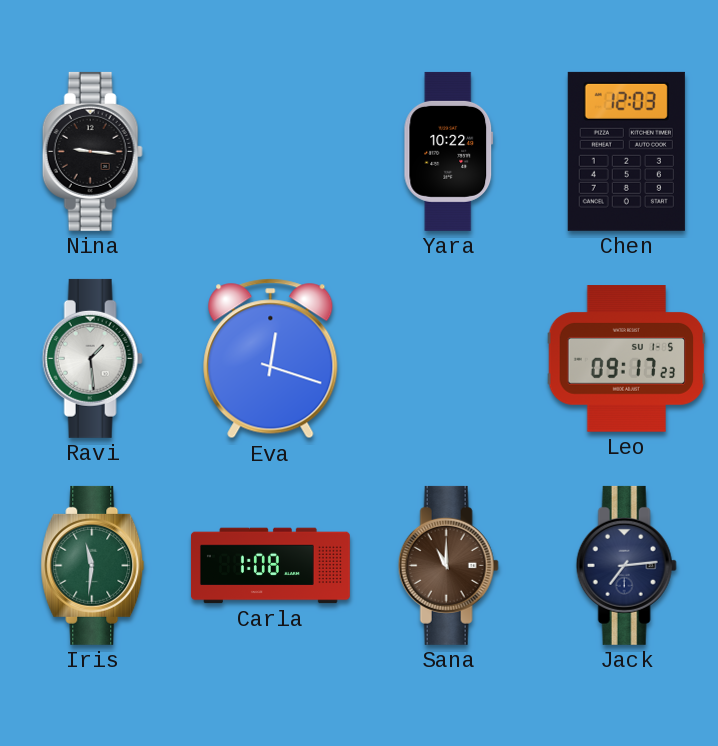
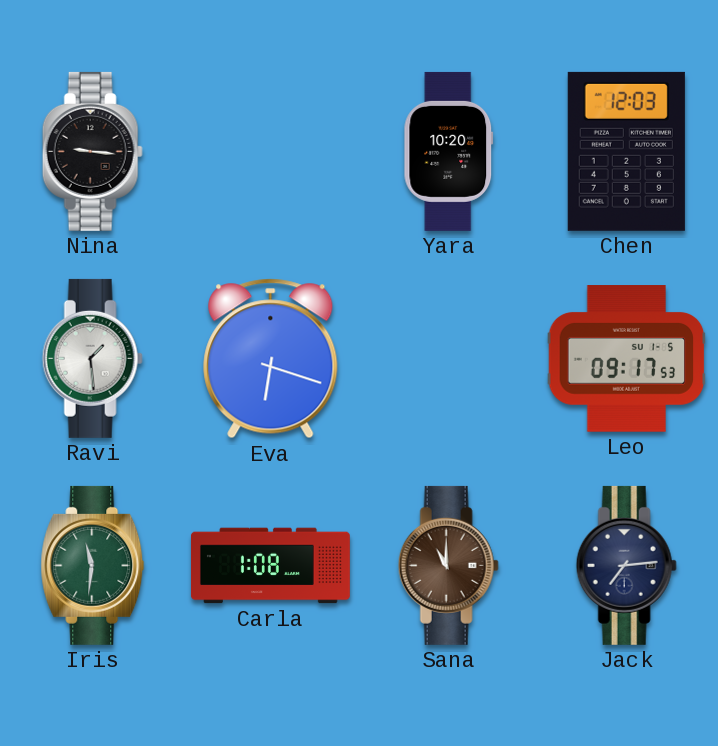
Yara: 10:22 -> 10:20
Eva: 12:18 -> 6:18
Leo: 09:17:23 -> 09:17:53
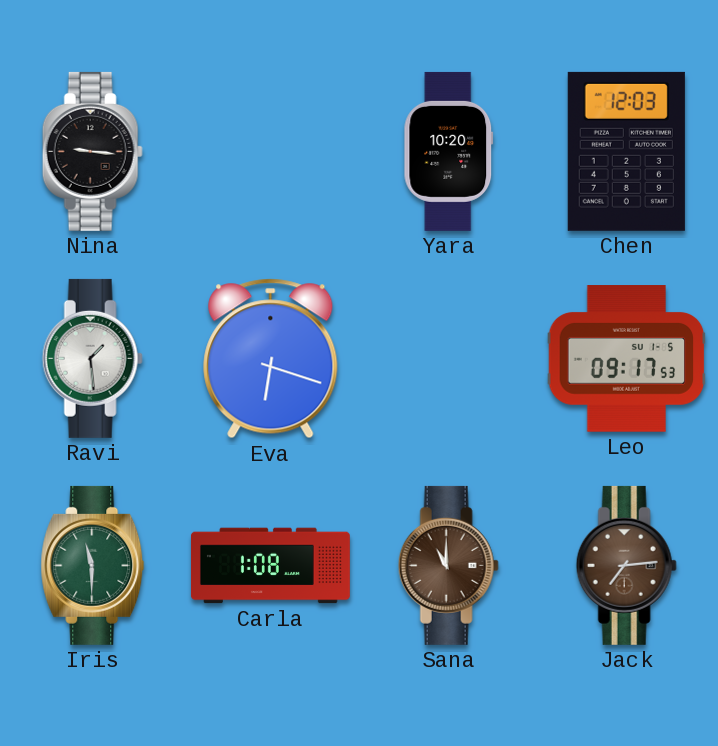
Iris: 11:31 -> 11:30
Jack dial: navy -> brown
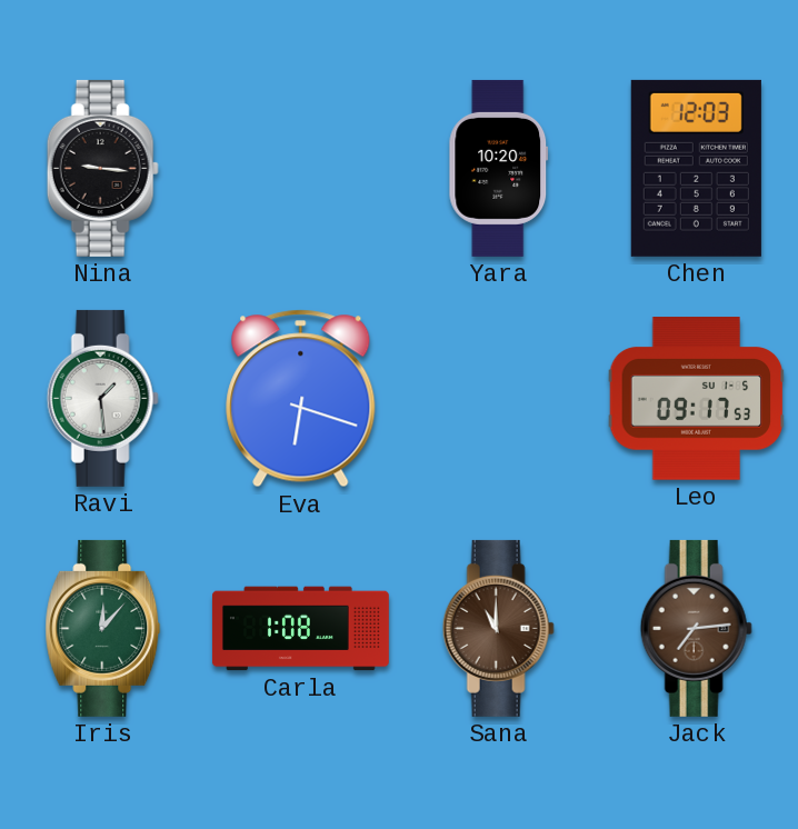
Iris: 11:30 -> 12:07
